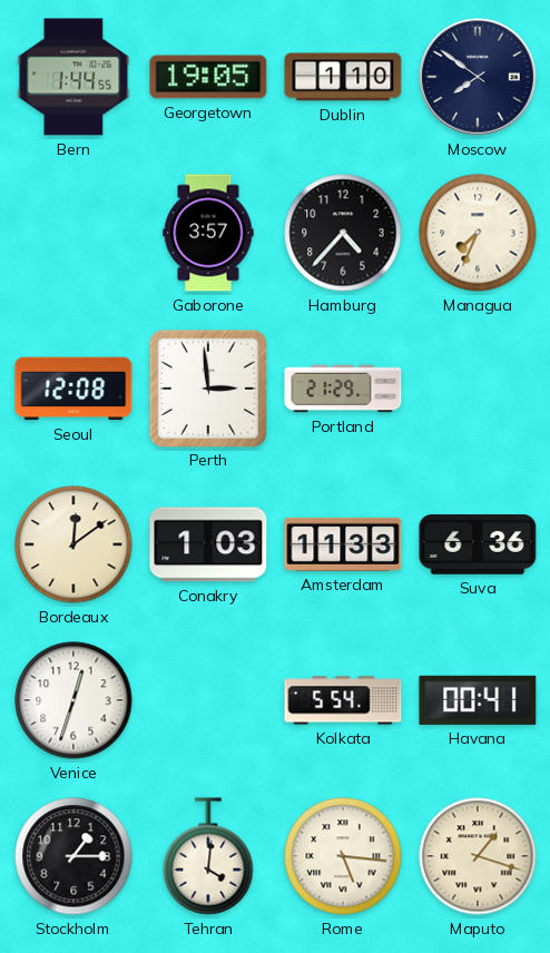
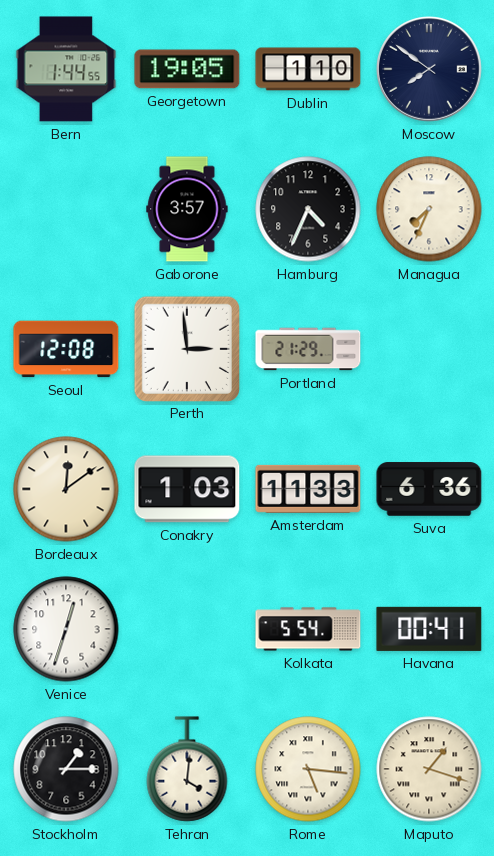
Hamburg: 4:37 -> 4:34
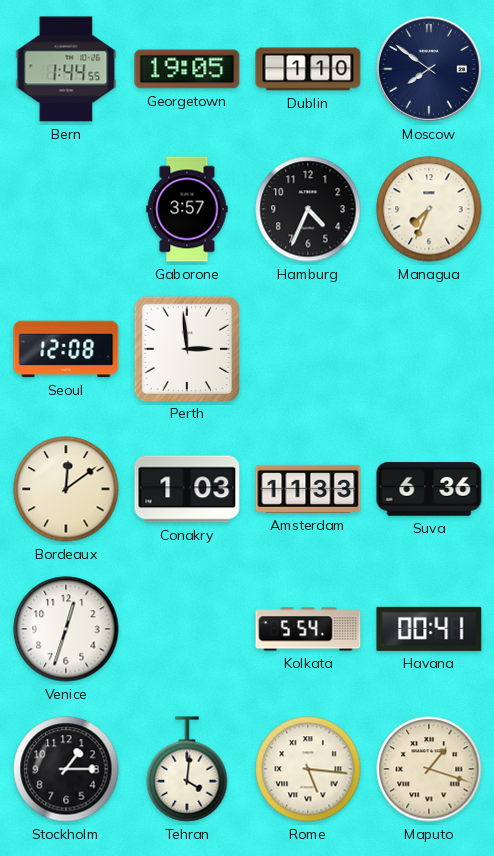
Portland: 21:29 -> none
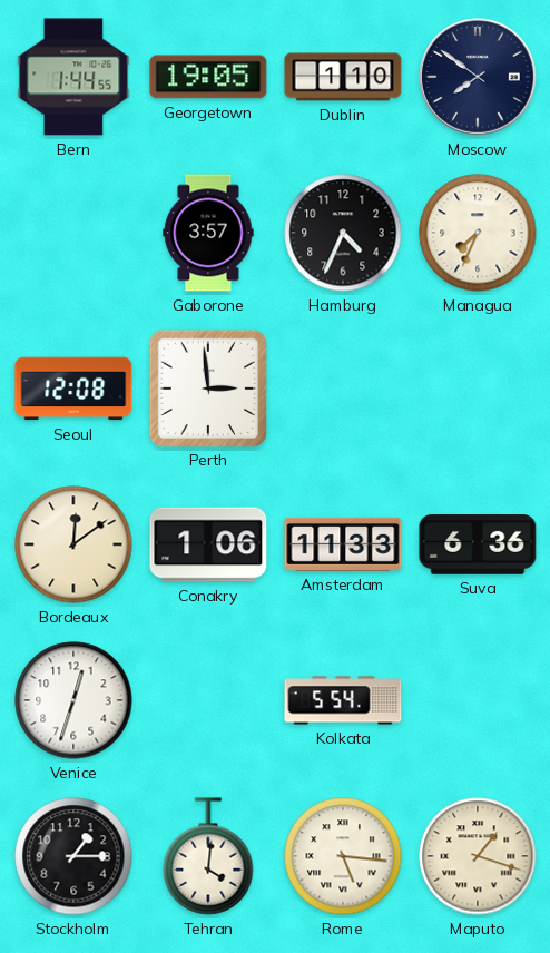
Conakry: 1:03 -> 1:06
Havana: 00:41 -> none
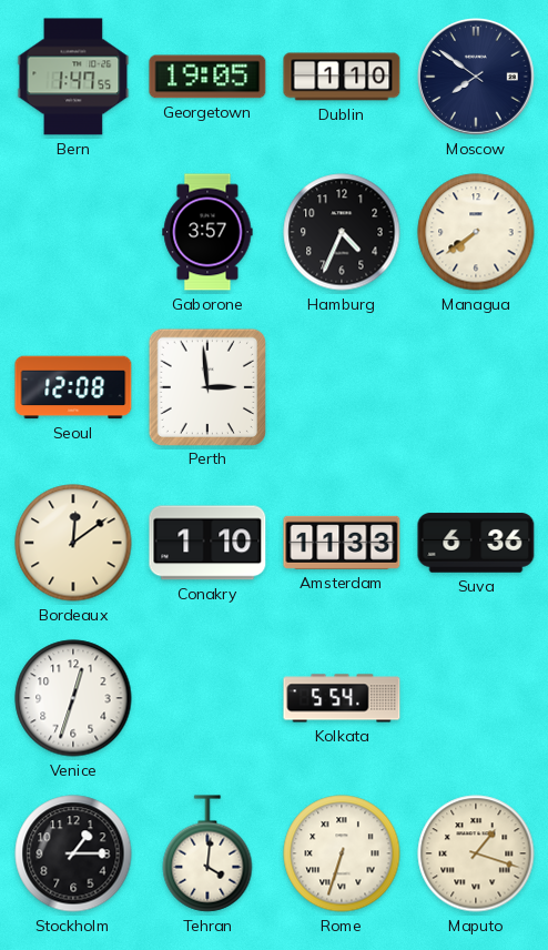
Bern: 1:44 -> 1:47
Managua: 7:34 -> 7:39
Conakry: 1:06 -> 1:10
Rome: 5:16 -> 6:33
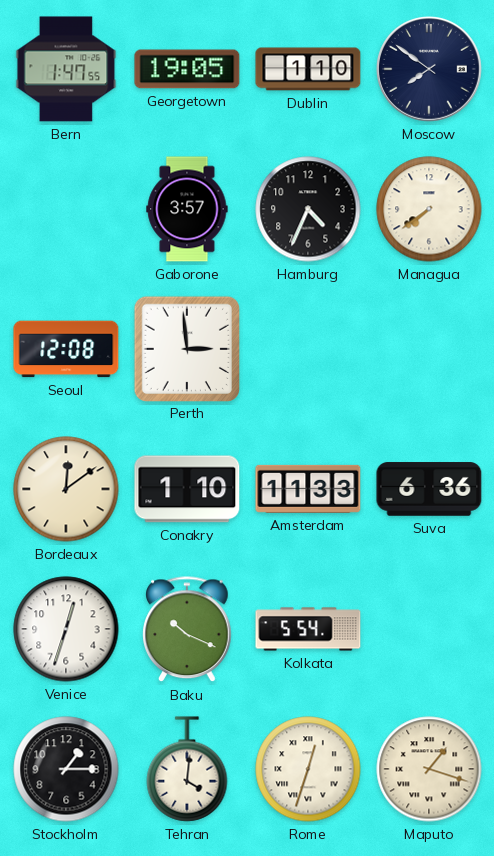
Baku: none -> 10:19
Rome: 6:33 -> 12:33
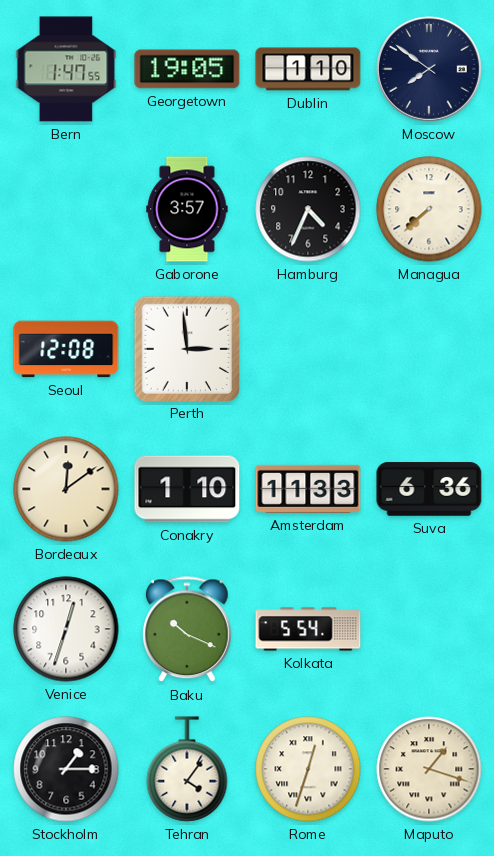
Managua: 7:39 -> 7:38
Tehran: 4:01 -> 4:06
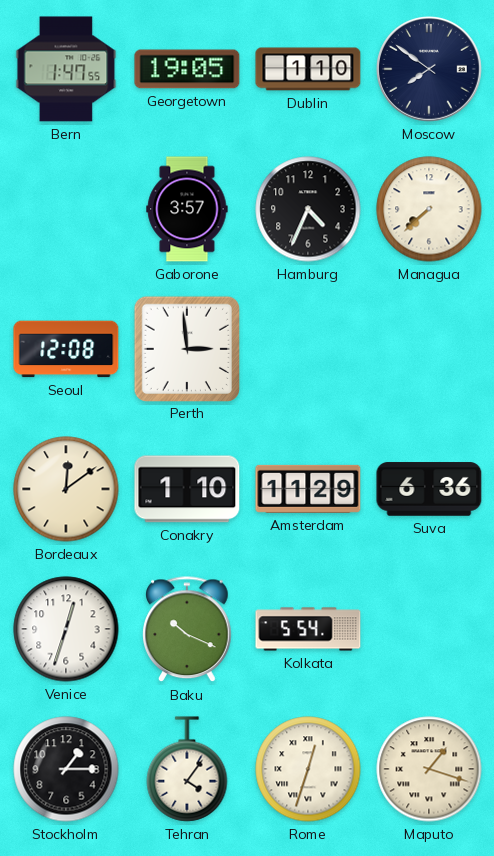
Amsterdam: 11:33 -> 11:29
